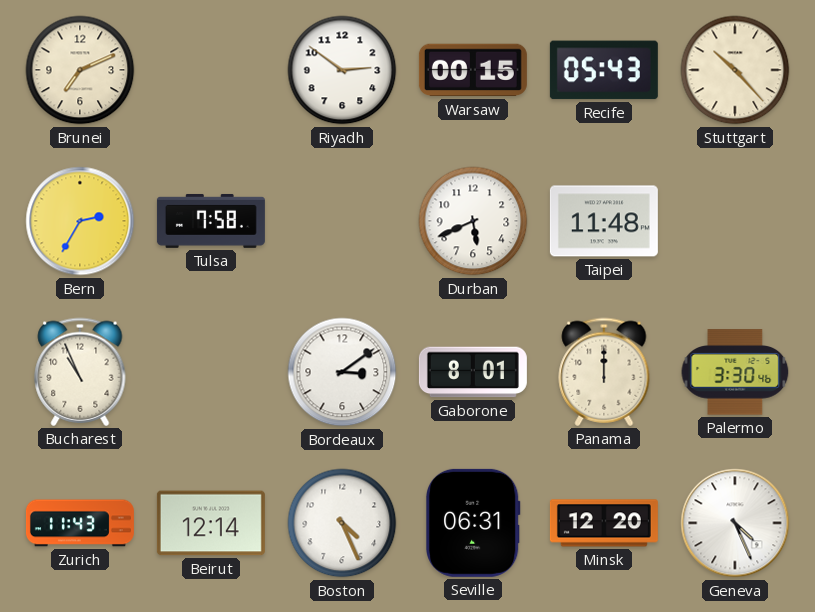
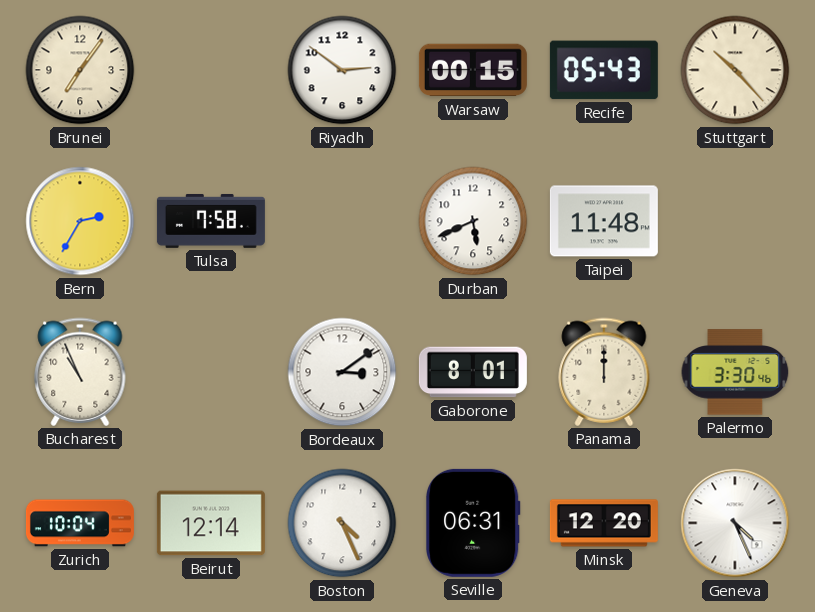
Brunei: 7:11 -> 7:06
Zurich: 11:43 -> 10:04
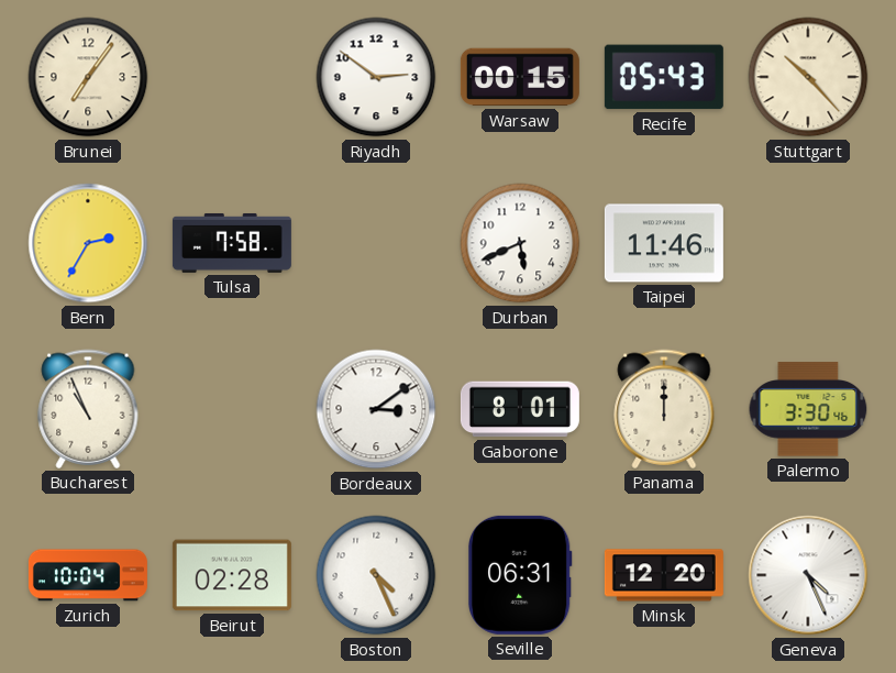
Taipei: 11:48 -> 11:46
Beirut: 12:14 -> 02:28
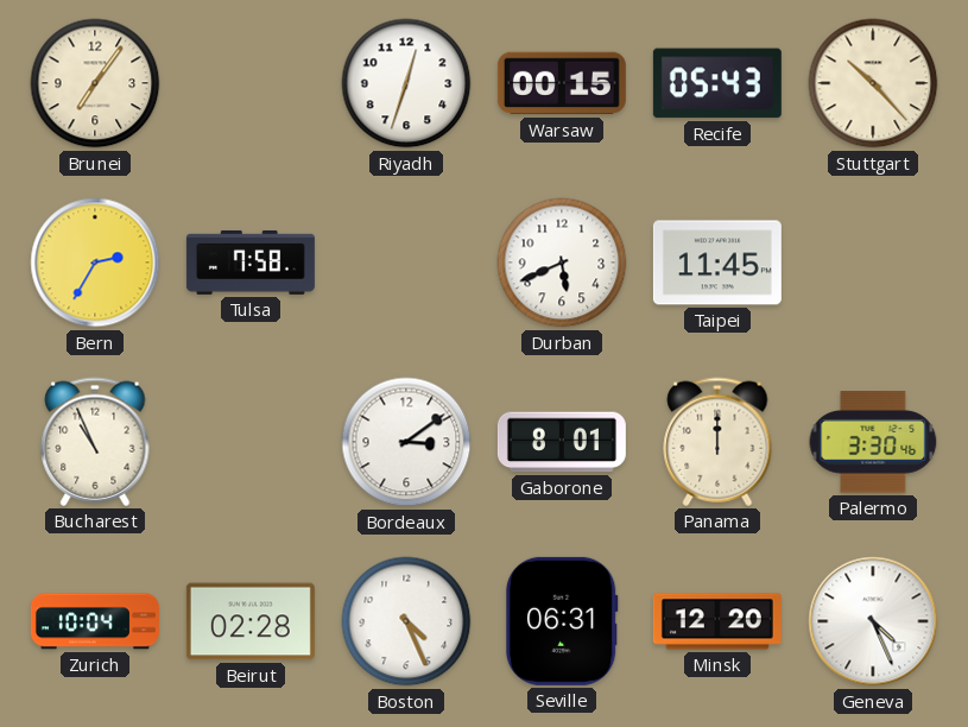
Riyadh: 2:51 -> 12:33
Taipei: 11:46 -> 11:45
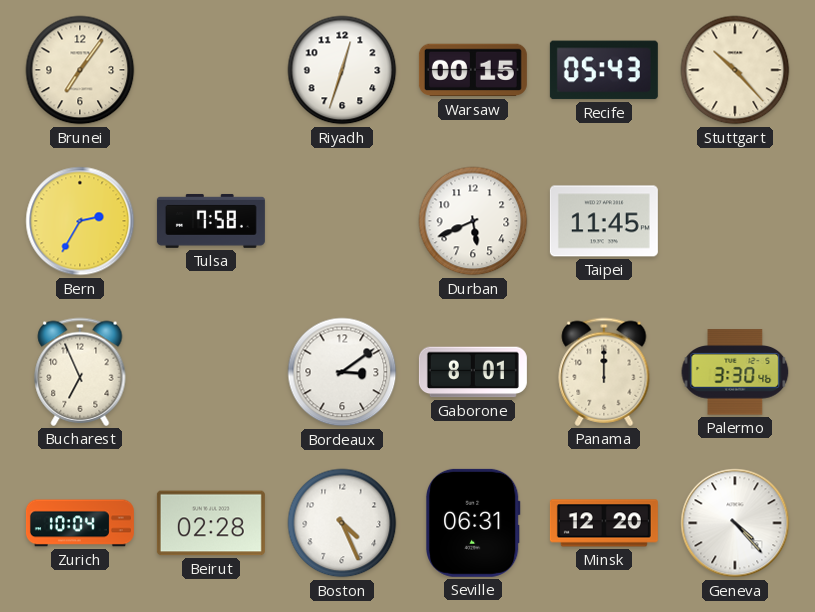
Bucharest: 10:56 -> 6:56
Geneva: 4:26 -> 4:23
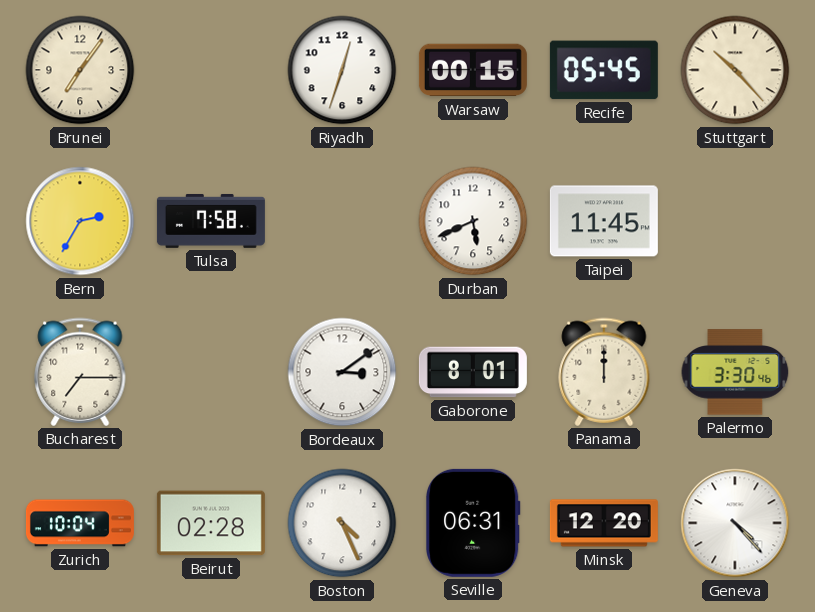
Recife: 05:43 -> 05:45
Bucharest: 6:56 -> 7:15
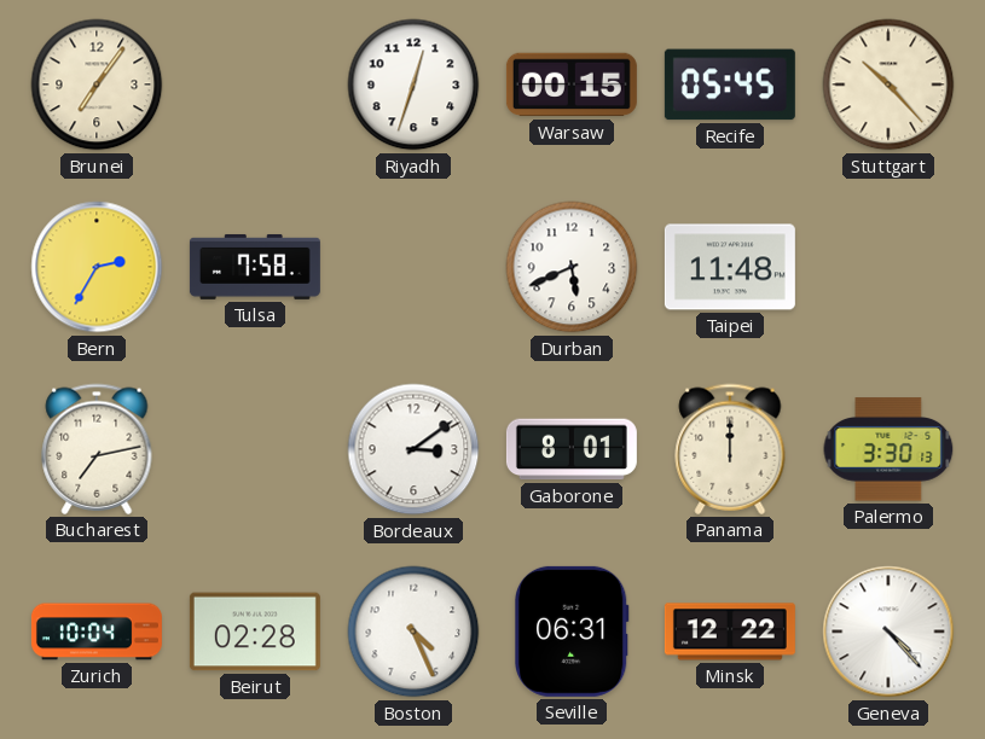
Taipei: 11:45 -> 11:48
Bucharest: 7:15 -> 7:13
Palermo: 3:30:46 -> 3:30:13
Minsk: 12:20 -> 12:22
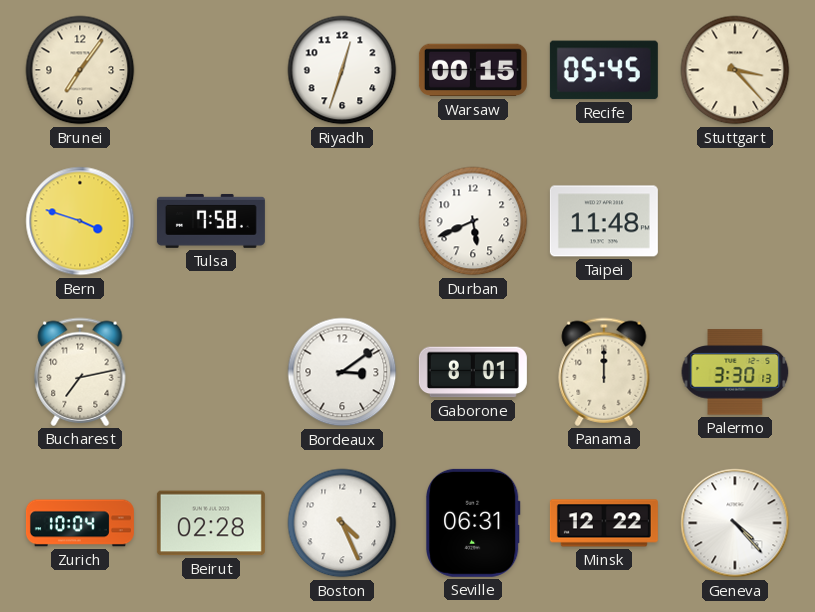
Stuttgart: 10:23 -> 3:23
Bern: 2:35 -> 3:48
